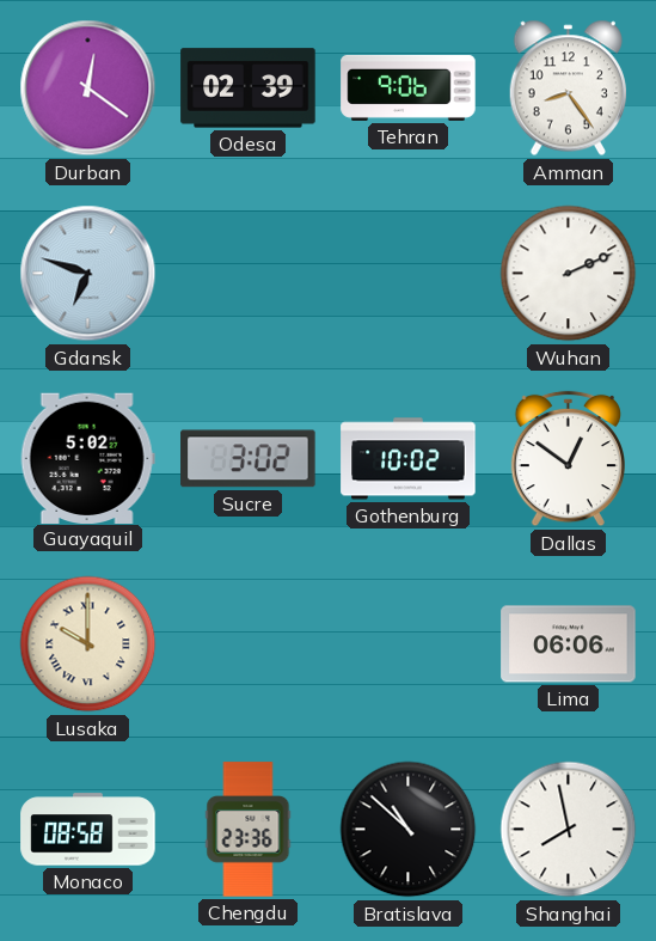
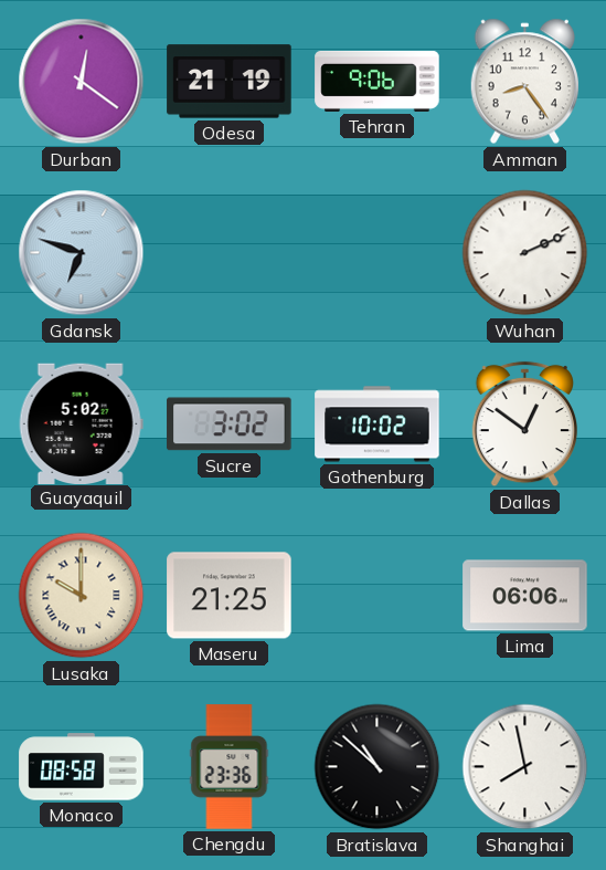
Odesa: 02:39 -> 21:19
Maseru: none -> 21:25
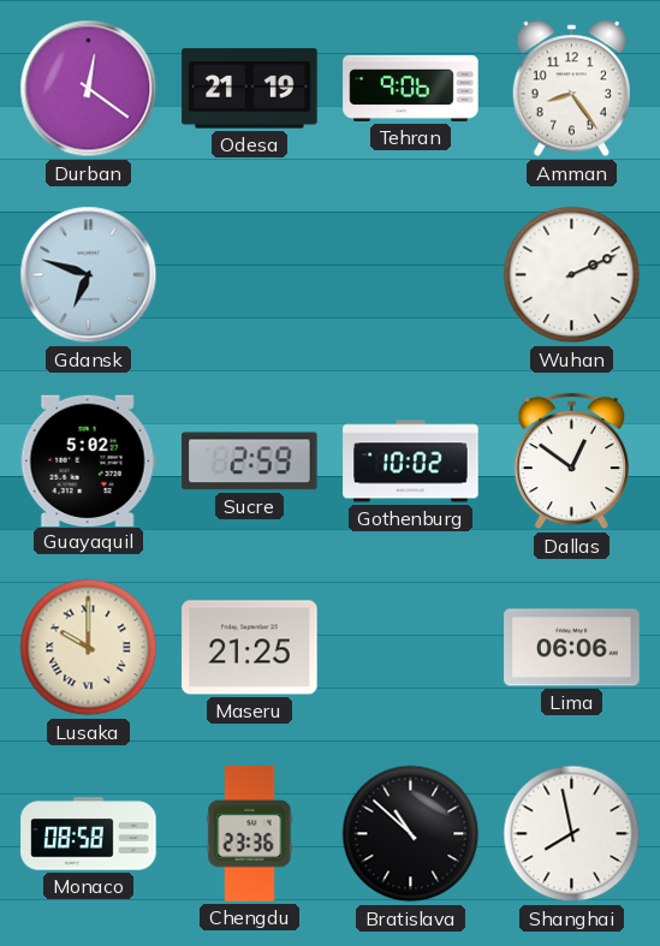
Sucre: 3:02 -> 2:59
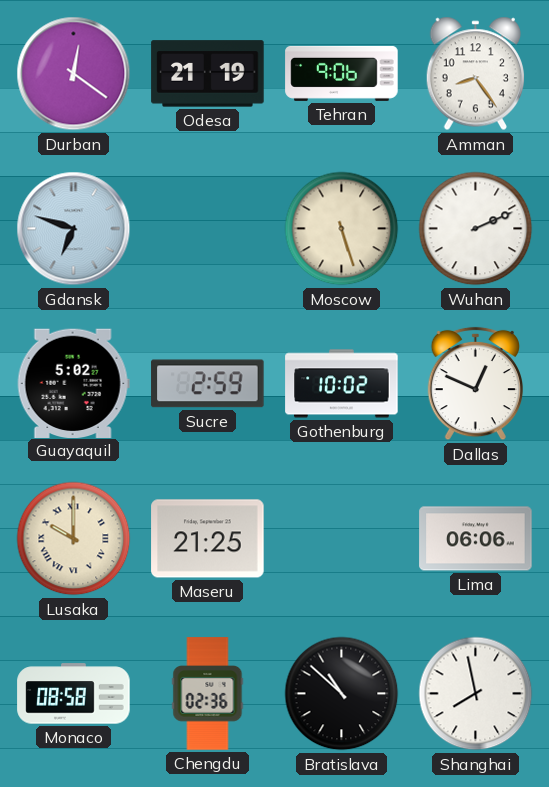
Moscow: none -> 5:27
Dallas: 12:51 -> 12:49
Chengdu: 23:36 -> 02:36
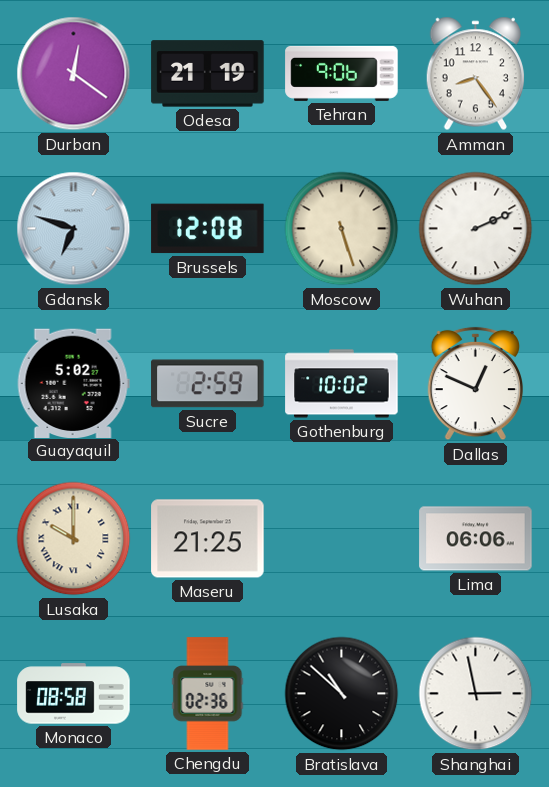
Brussels: none -> 12:08
Shanghai: 7:58 -> 2:58
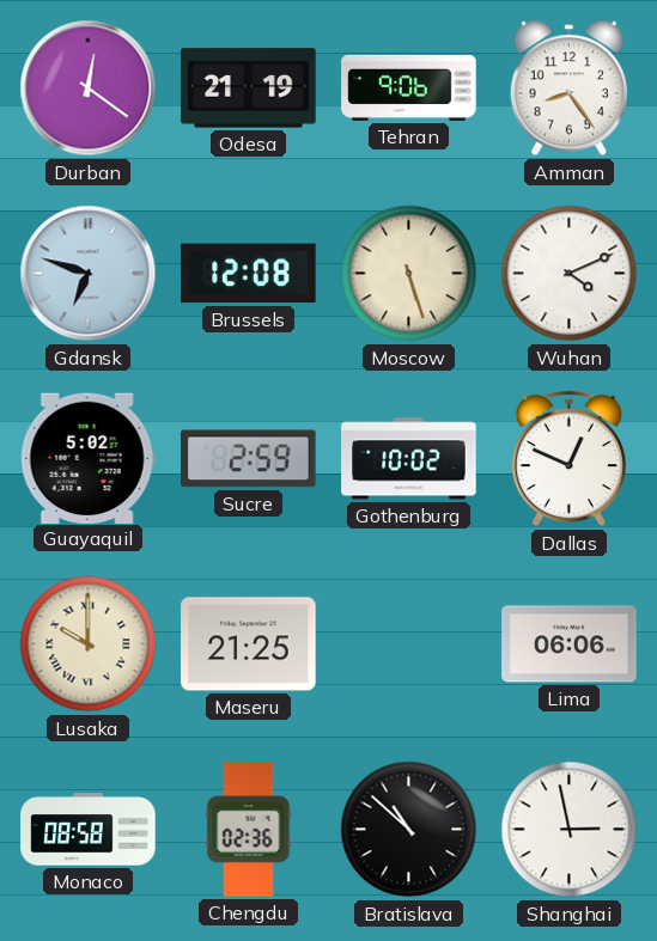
Wuhan: 2:11 -> 4:11
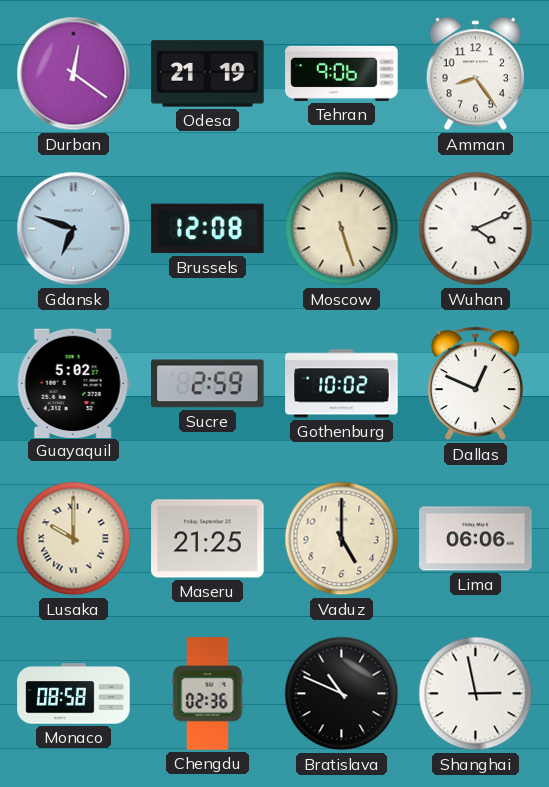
Vaduz: none -> 5:00
Bratislava: 10:52 -> 10:49
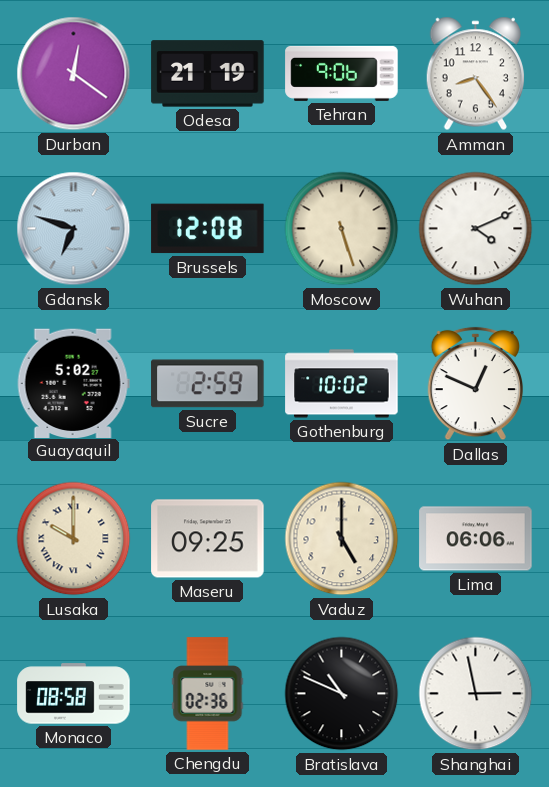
Maseru: 21:25 -> 09:25
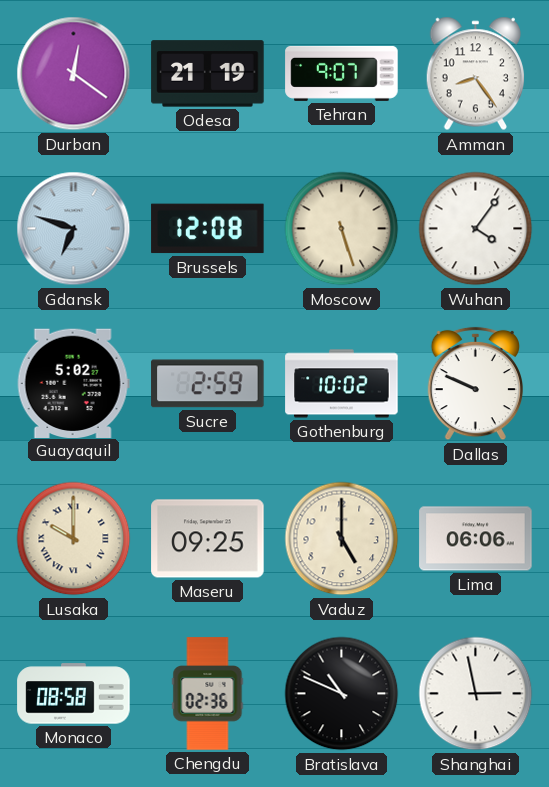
Tehran: 9:06 -> 9:07
Wuhan: 4:11 -> 4:06
Dallas: 12:49 -> 9:49
